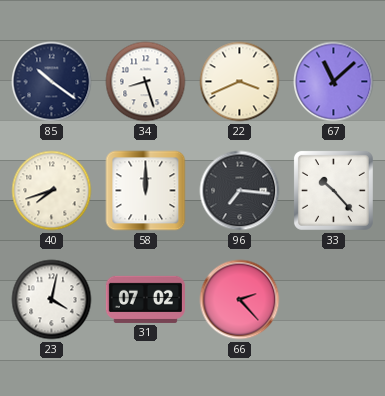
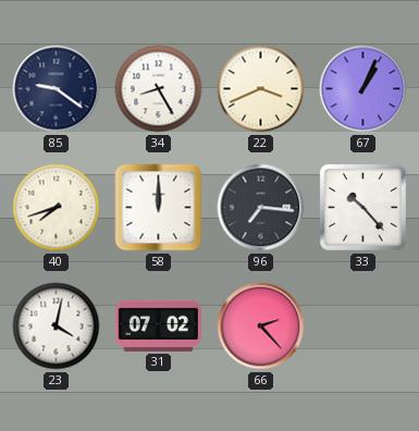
85: 10:21 -> 9:21
34: 8:27 -> 8:25
67: 11:08 -> 1:04
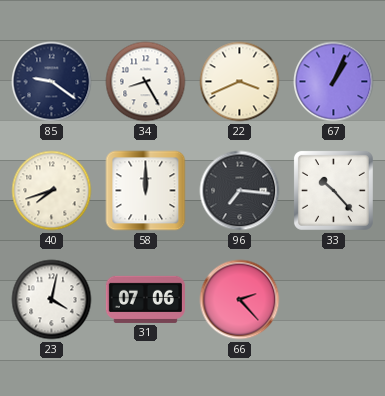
31: 07:02 -> 07:06
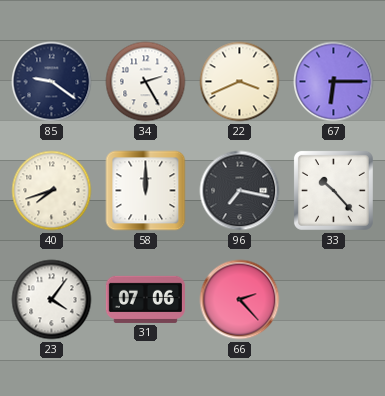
34: 8:25 -> 2:25
67: 1:04 -> 6:15
96: 7:16 -> 7:17
23: 4:02 -> 4:06
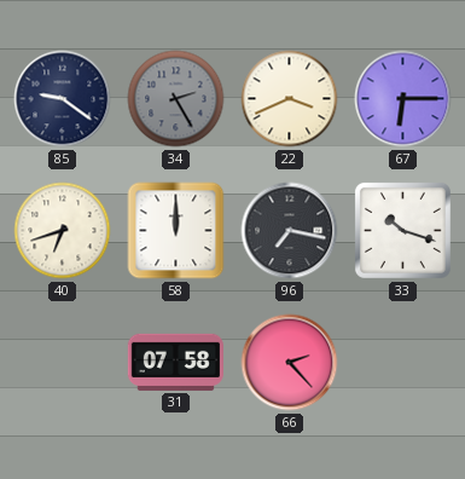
34 dial: white -> grey
40: 7:42 -> 6:42
33: 10:23 -> 10:18
23: 4:06 -> none
31: 07:06 -> 07:58
